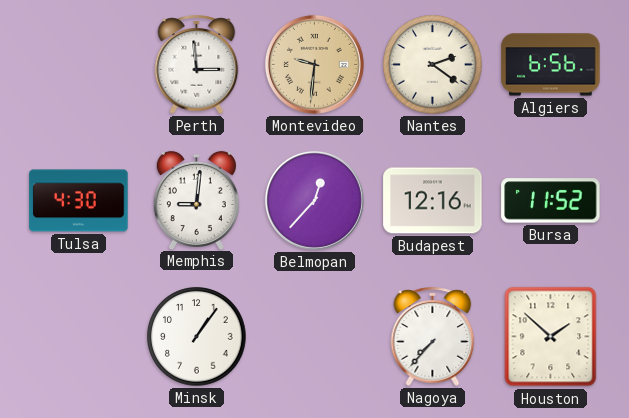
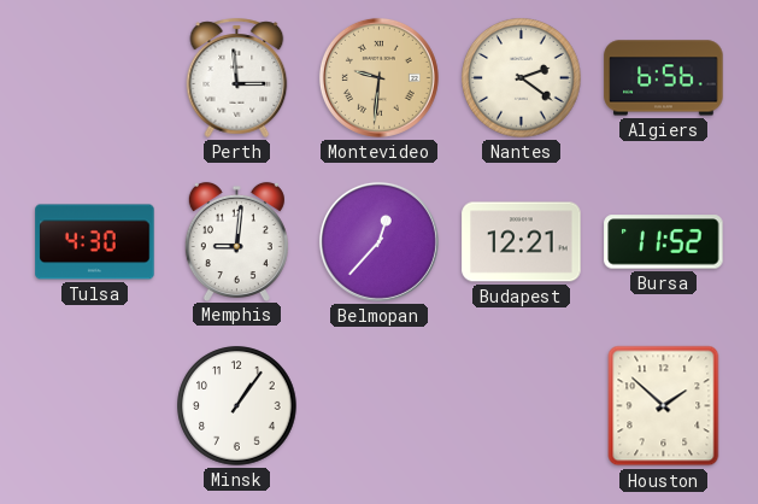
Budapest: 12:16 -> 12:21
Nagoya: 7:37 -> none
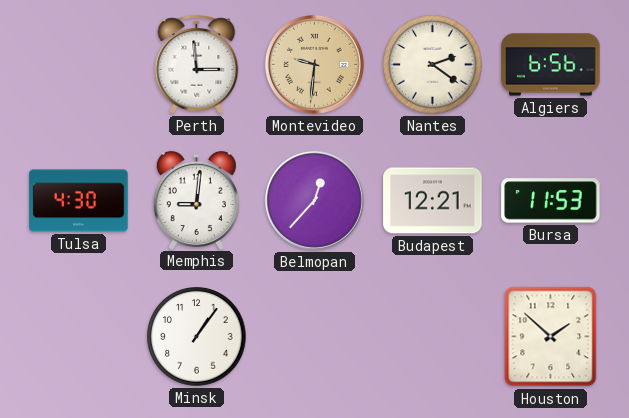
Bursa: 11:52 -> 11:53
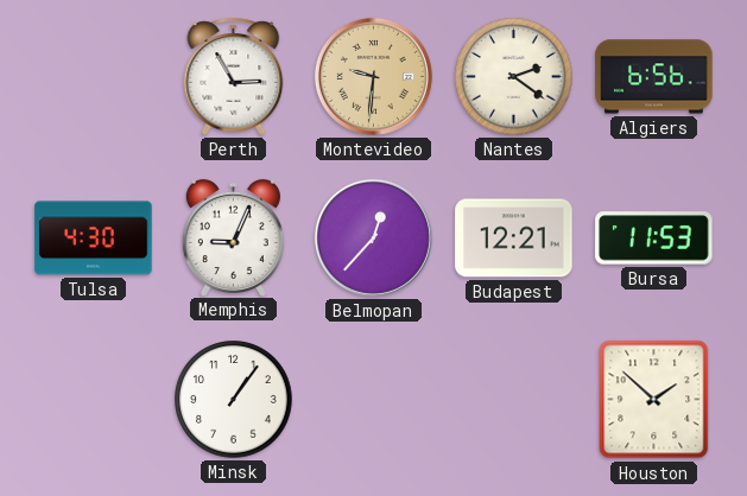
Perth: 2:59 -> 2:55
Memphis: 9:01 -> 9:04
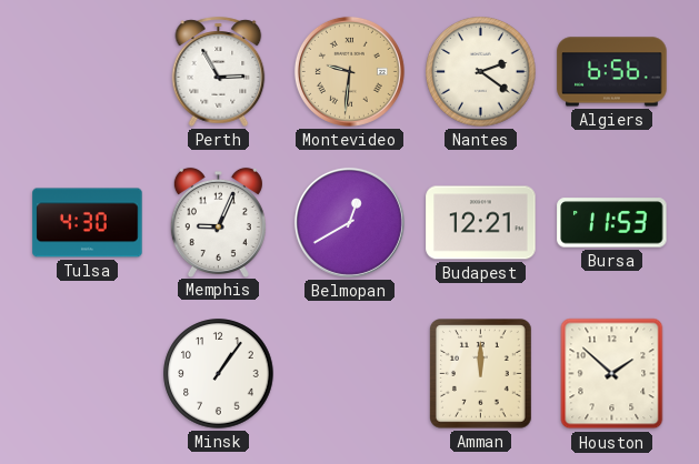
Belmopan: 12:37 -> 12:40
Amman: none -> 12:00
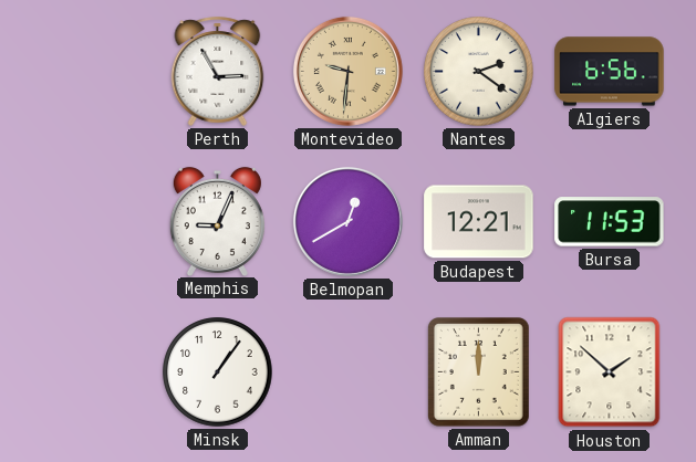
Tulsa: 4:30 -> none
